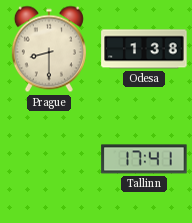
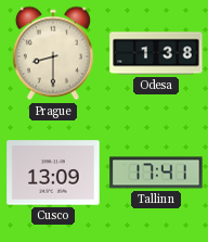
Cusco: none -> 13:09
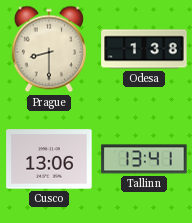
Cusco: 13:09 -> 13:06
Tallinn: 17:41 -> 13:41
